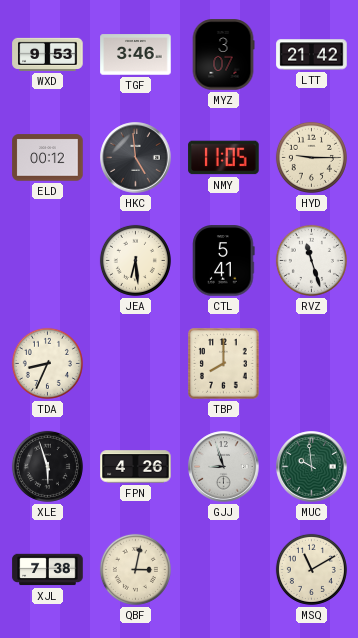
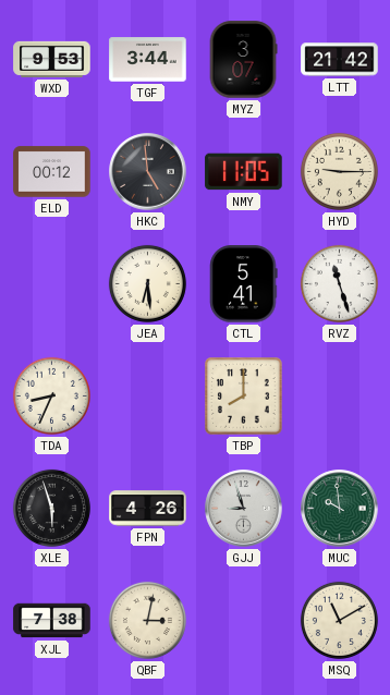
TGF: 3:46 -> 3:44
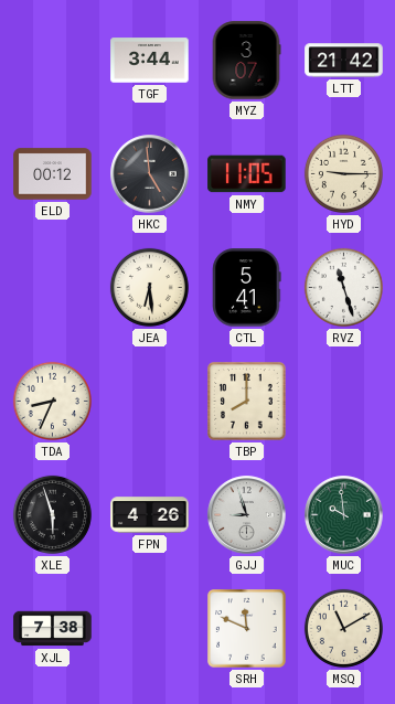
WXD: 9:53 -> none
QBF: 3:02 -> none
SRH: none -> 11:49
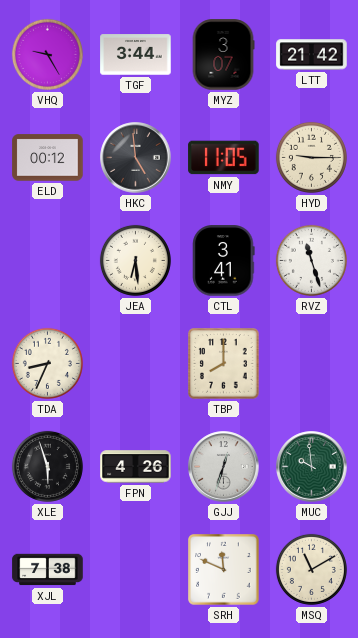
VHQ: none -> 9:25
CTL: 5:41 -> 3:41
GJJ: 8:57 -> 12:33
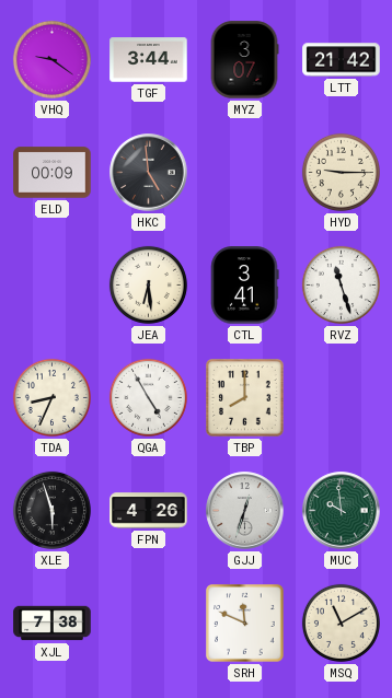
VHQ: 9:25 -> 9:21
ELD: 00:12 -> 00:09
NMY: 11:05 -> none
QGA: none -> 4:55
